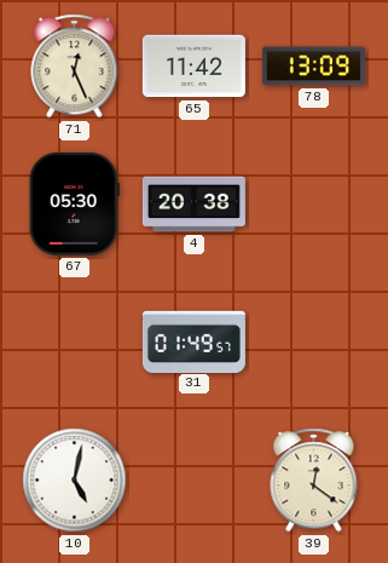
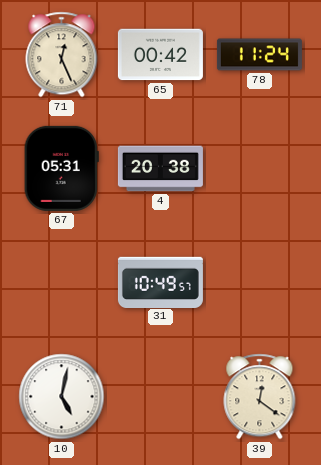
65: 11:42 -> 00:42
78: 13:09 -> 11:24
67: 05:30 -> 05:31
31: 01:49 -> 10:49
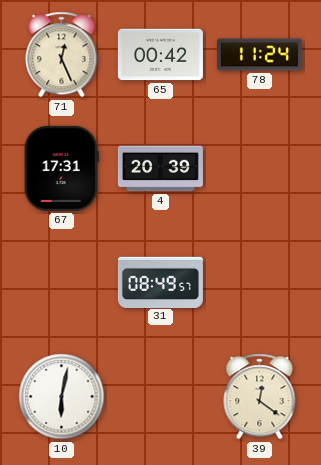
67: 05:31 -> 17:31
4: 20:38 -> 20:39
31: 10:49 -> 08:49
10: 5:02 -> 6:02
